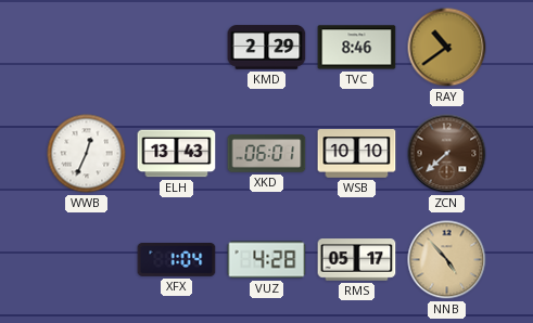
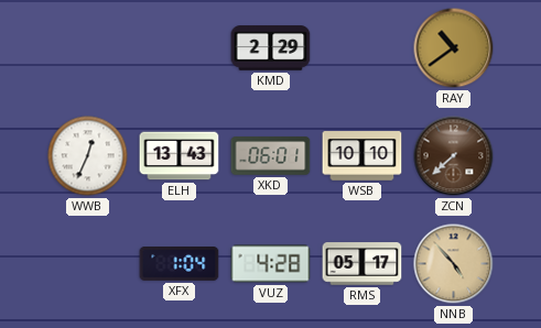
TVC: 8:46 -> none
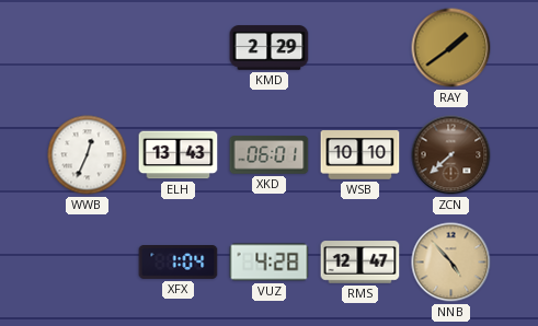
RAY: 10:39 -> 1:39
RMS: 05:17 -> 12:47
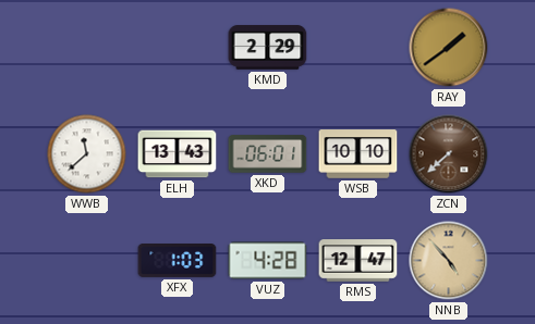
WWB: 12:34 -> 11:38
XFX: 1:04 -> 1:03
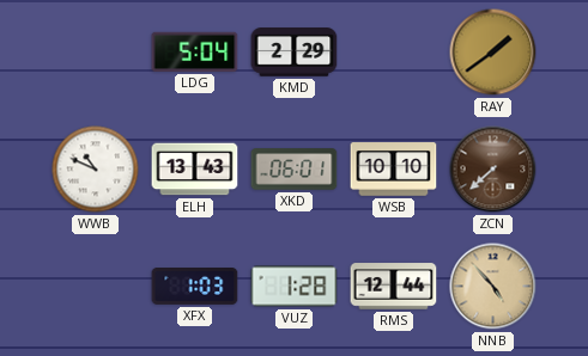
LDG: none -> 5:04
WWB: 11:38 -> 10:49
VUZ: 4:28 -> 1:28
RMS: 12:47 -> 12:44
